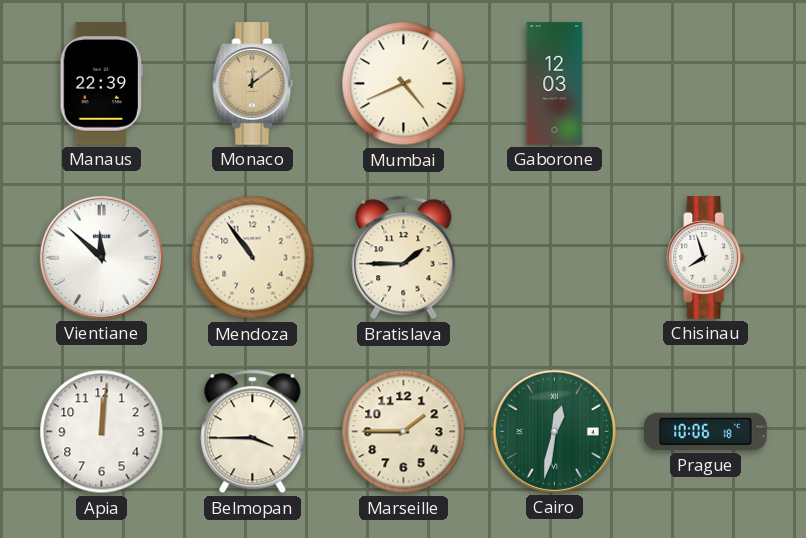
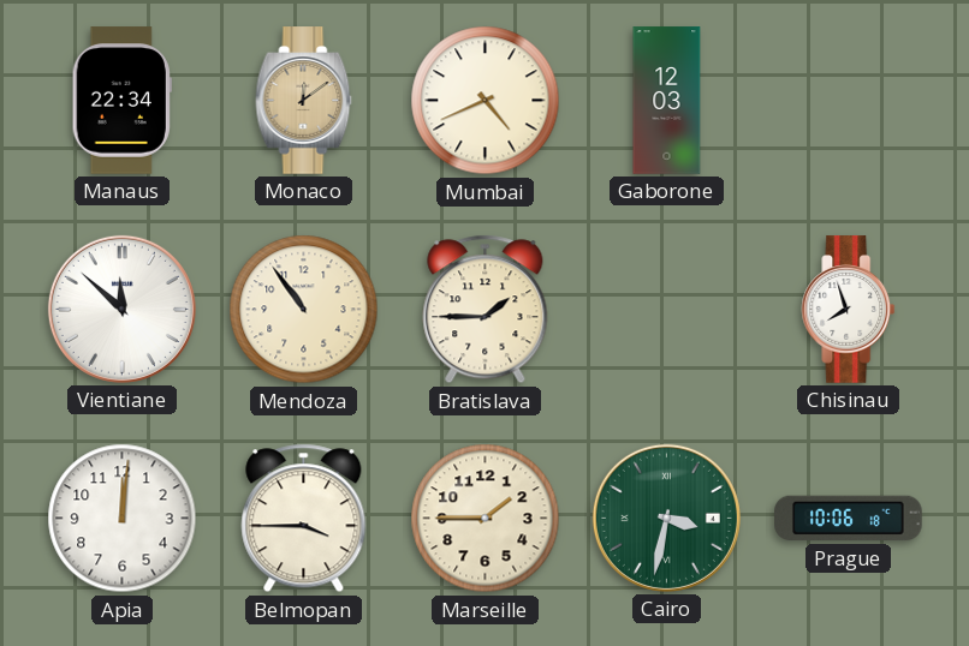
Manaus: 22:39 -> 22:34
Cairo: 12:32 -> 3:32
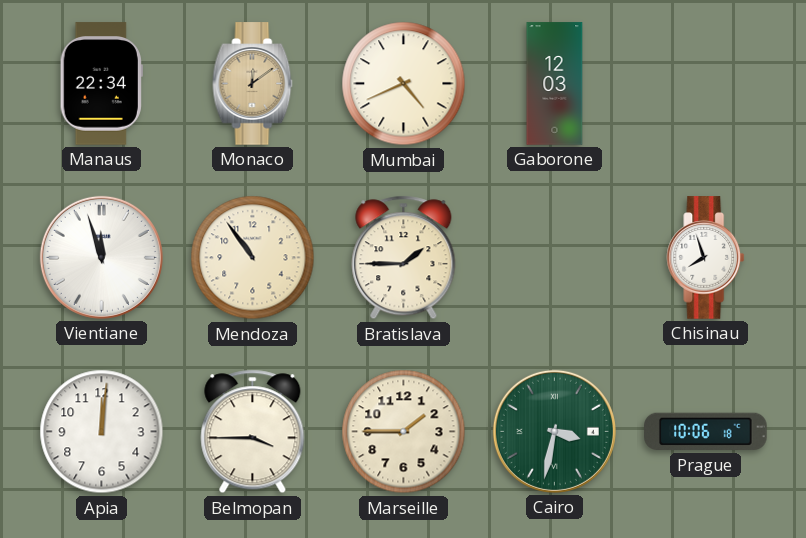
Vientiane: 11:52 -> 11:57
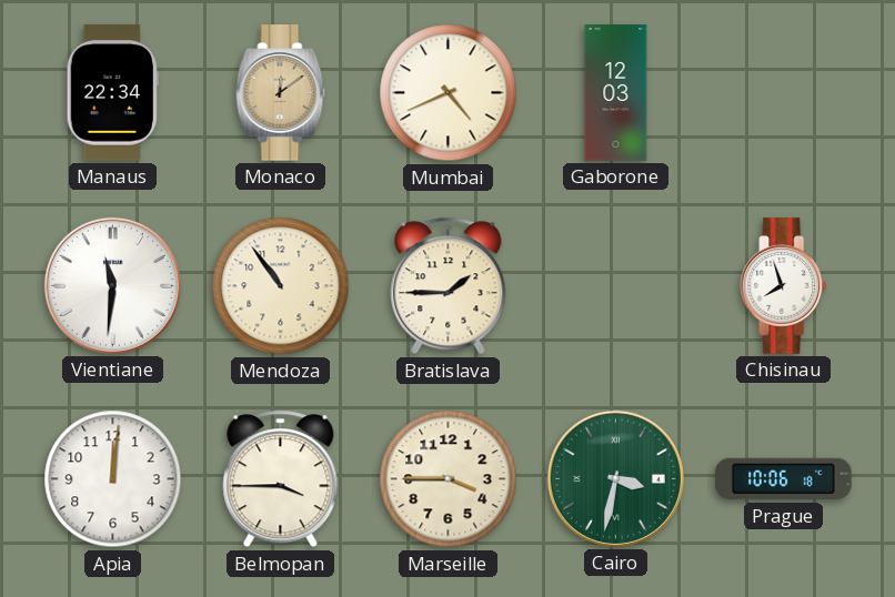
Vientiane: 11:57 -> 11:31
Marseille: 1:45 -> 3:45
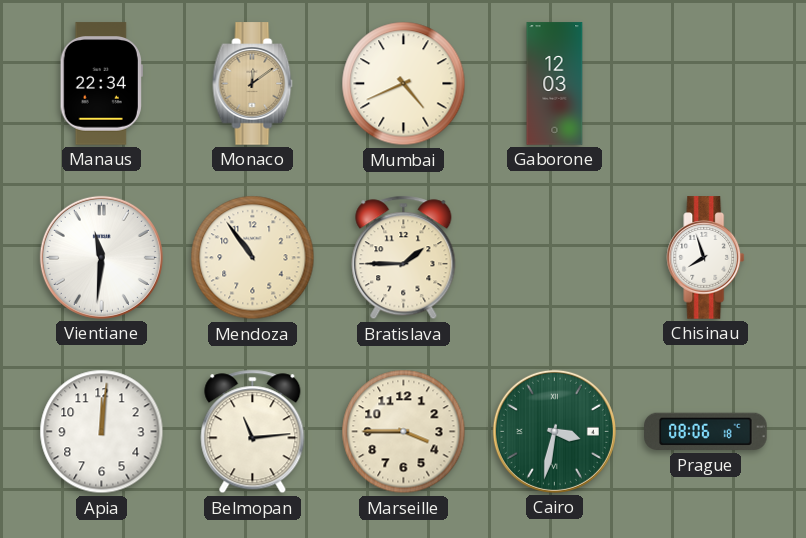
Belmopan: 3:45 -> 11:14
Prague: 10:06 -> 08:06
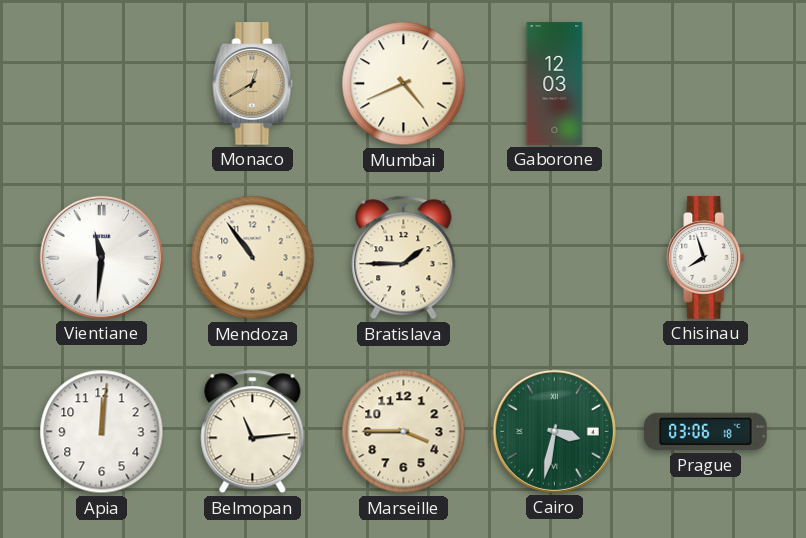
Manaus: 22:34 -> none
Monaco: 12:09 -> 12:40
Prague: 08:06 -> 03:06
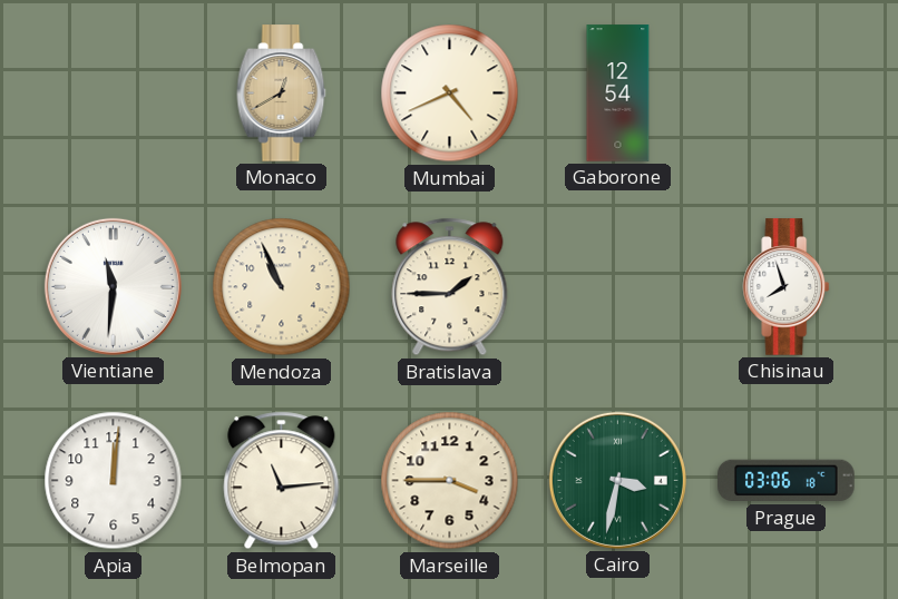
Gaborone: 12:03 -> 12:54
Mendoza: 10:54 -> 10:56
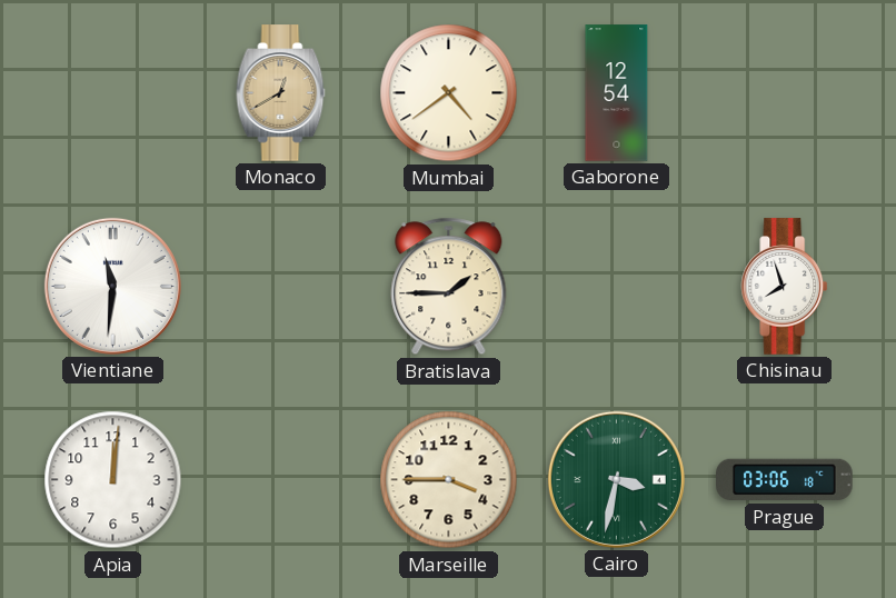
Mumbai: 4:41 -> 4:39
Mendoza: 10:56 -> none
Belmopan: 11:14 -> none
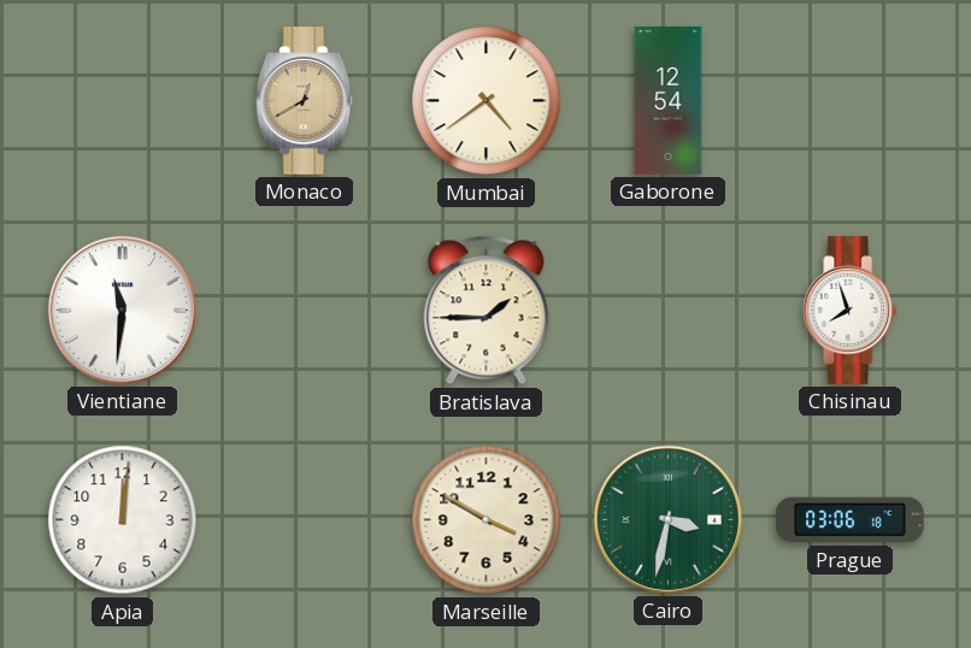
Marseille: 3:45 -> 3:50
